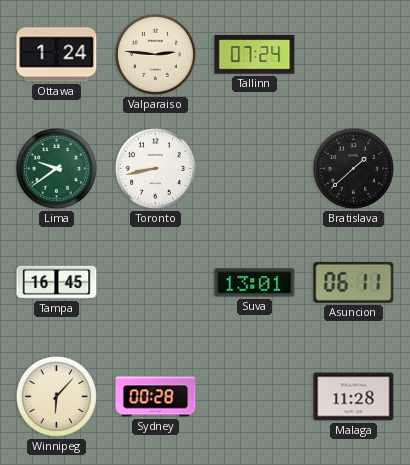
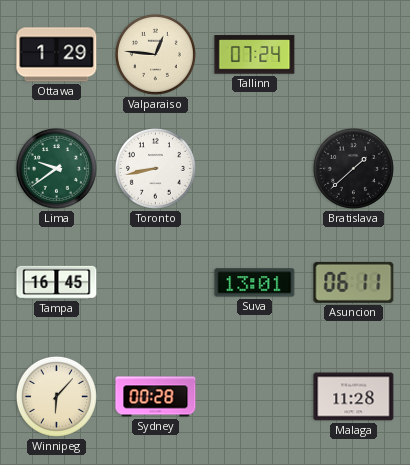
Ottawa: 1:24 -> 1:29
Valparaiso: 2:46 -> 12:46
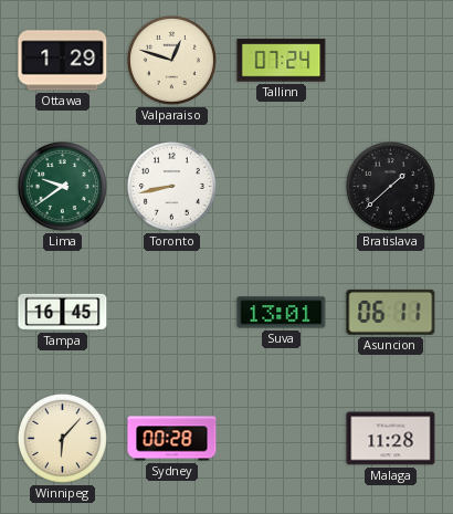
Valparaiso: 12:46 -> 12:48
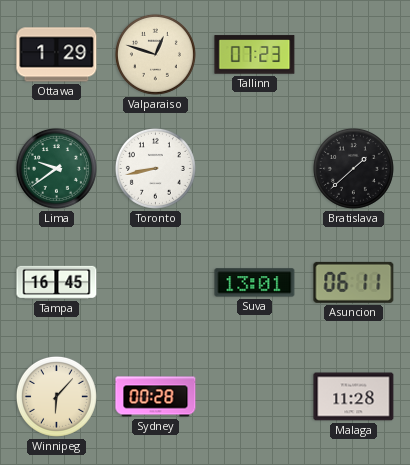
Tallinn: 07:24 -> 07:23
